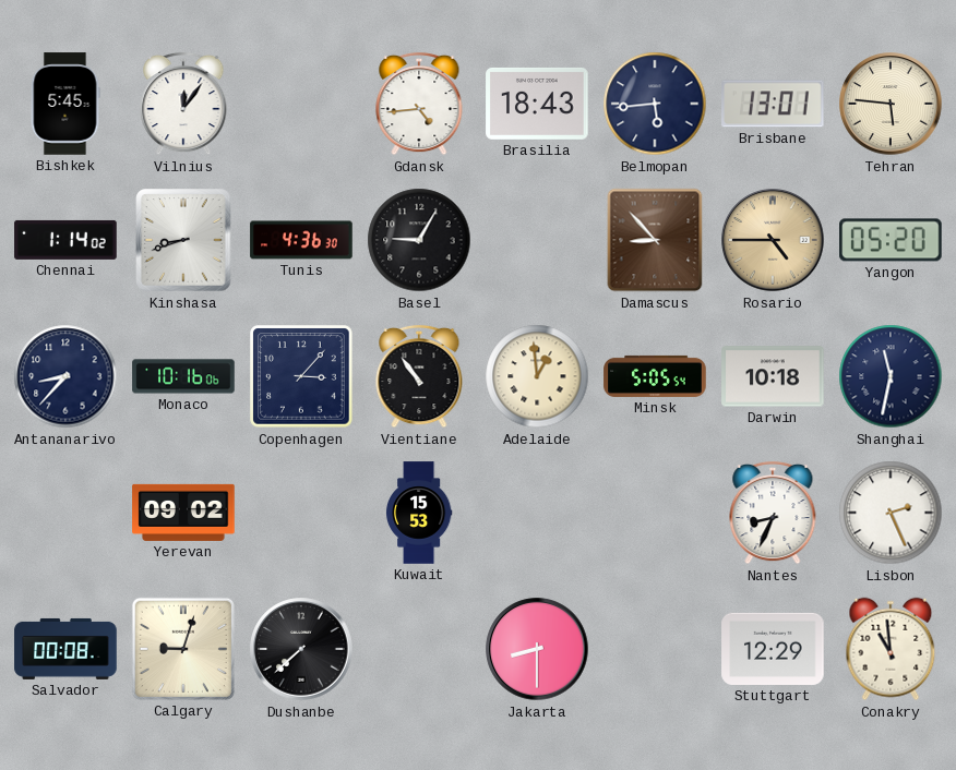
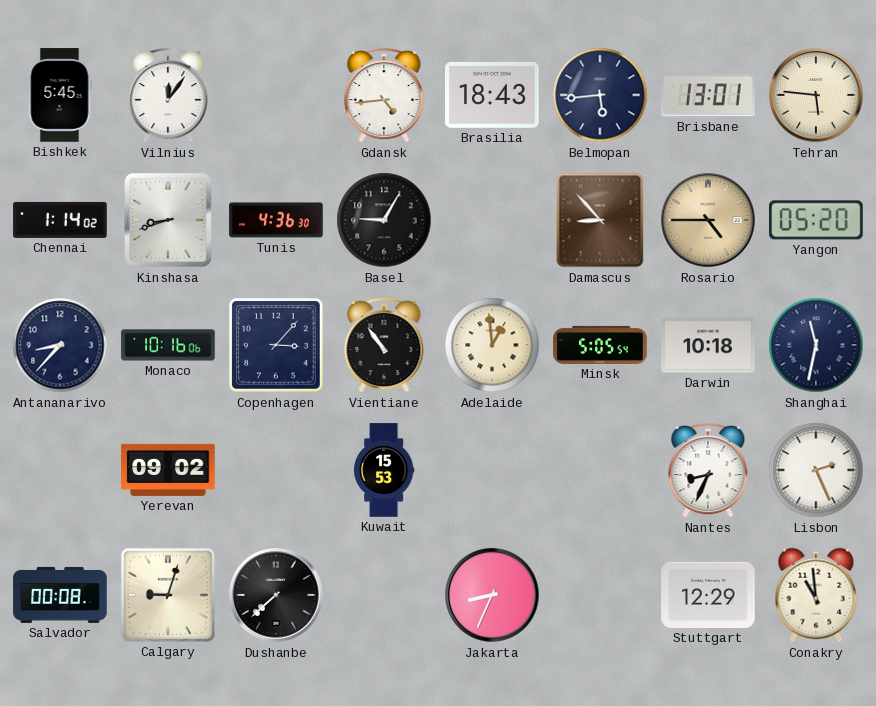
Jakarta: 8:30 -> 8:34
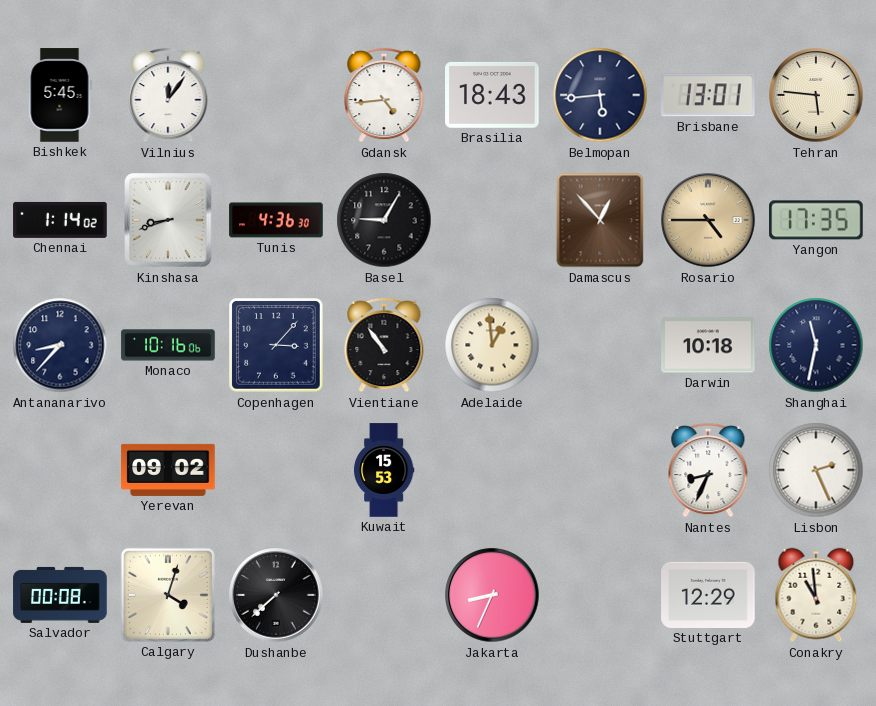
Damascus: 8:53 -> 12:53
Yangon: 05:20 -> 17:35
Minsk: 5:05 -> none
Calgary: 9:03 -> 4:03
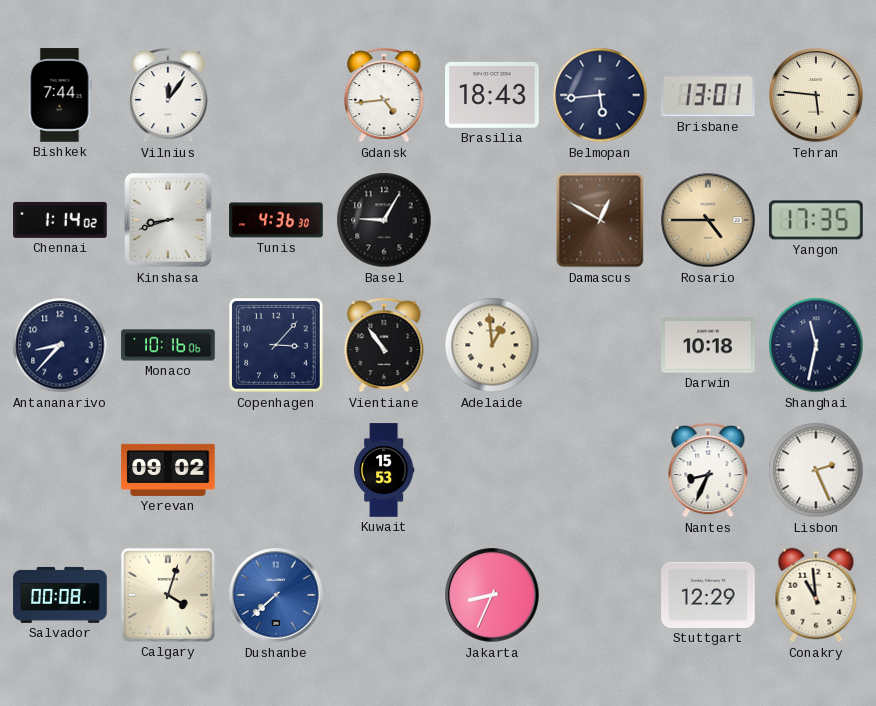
Bishkek: 5:45 -> 7:44
Damascus: 12:53 -> 12:50
Dushanbe dial: black -> blue
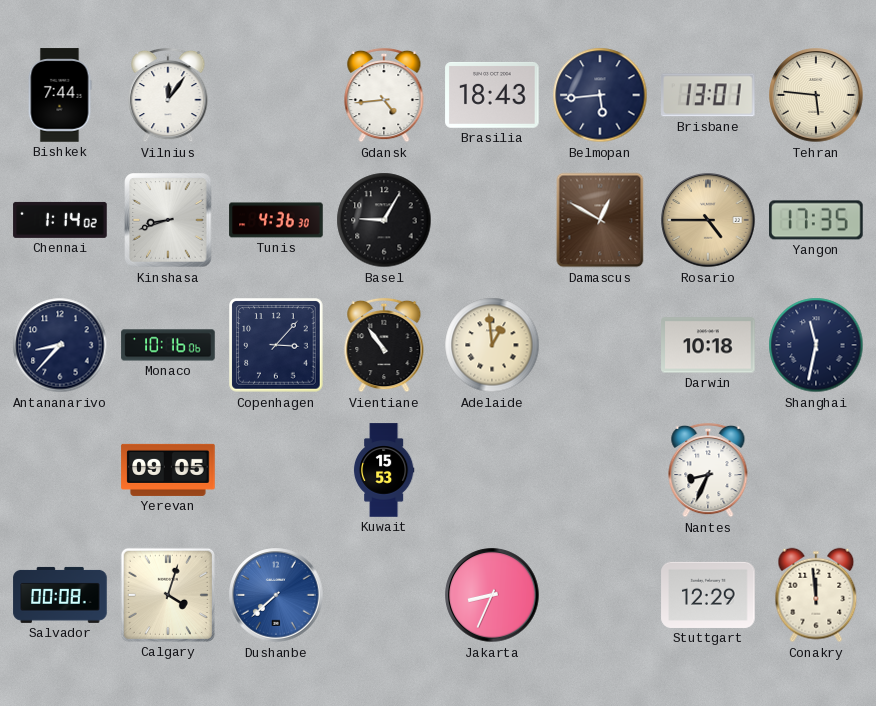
Yerevan: 09:02 -> 09:05
Lisbon: 2:26 -> none
Conakry: 10:59 -> 11:59
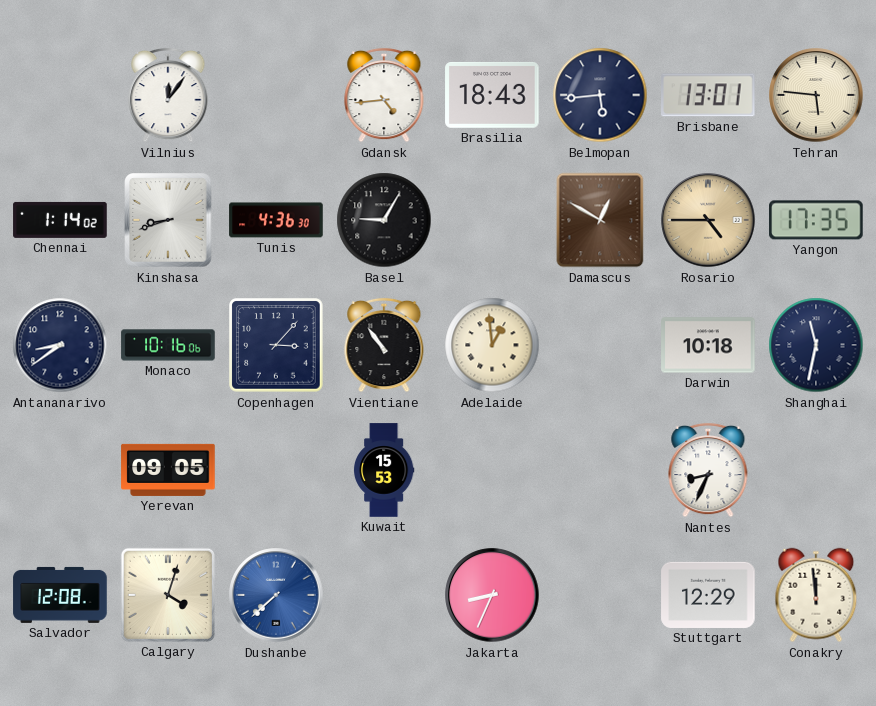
Bishkek: 7:44 -> none
Antananarivo: 8:37 -> 8:39
Salvador: 00:08 -> 12:08
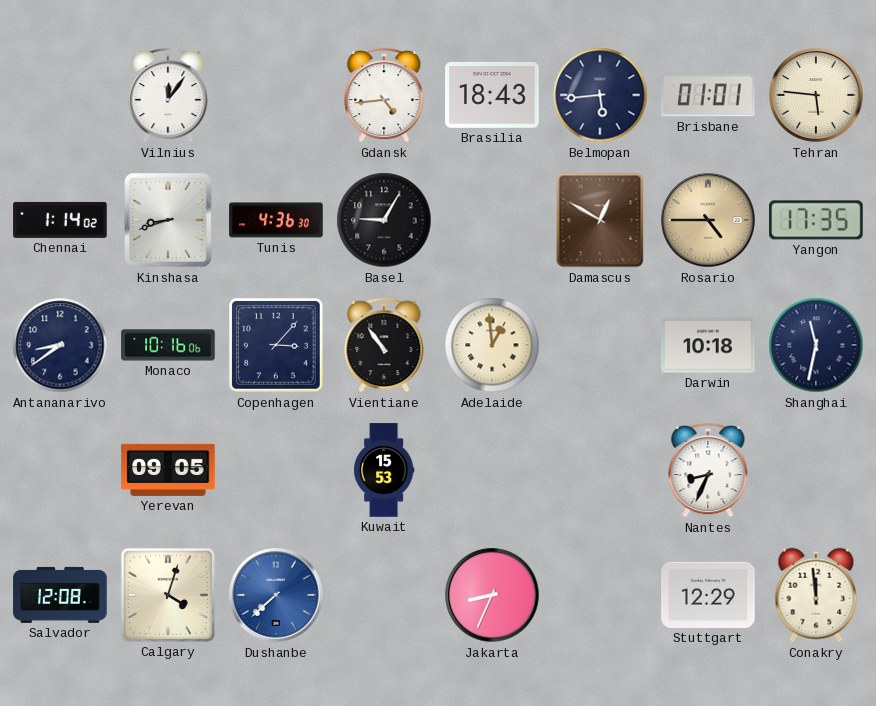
Brisbane: 13:01 -> 01:01
